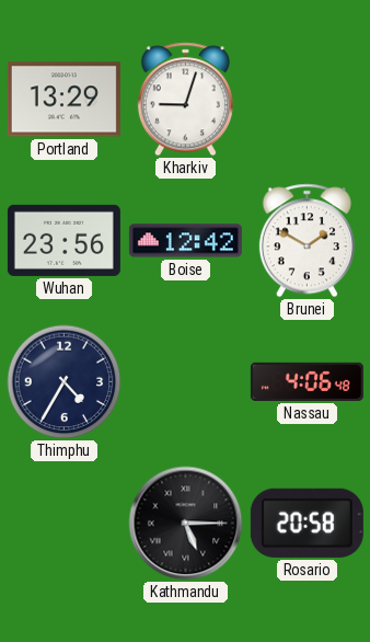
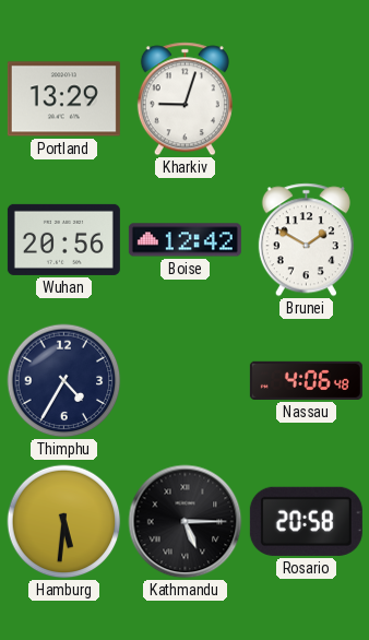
Wuhan: 23:56 -> 20:56
Hamburg: none -> 5:31
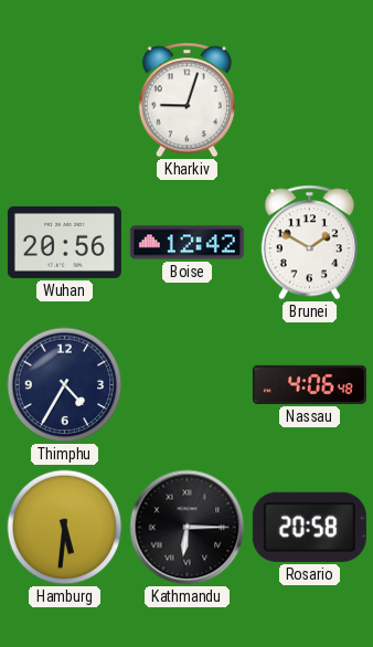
Portland: 13:29 -> none
Kathmandu: 5:15 -> 6:15
